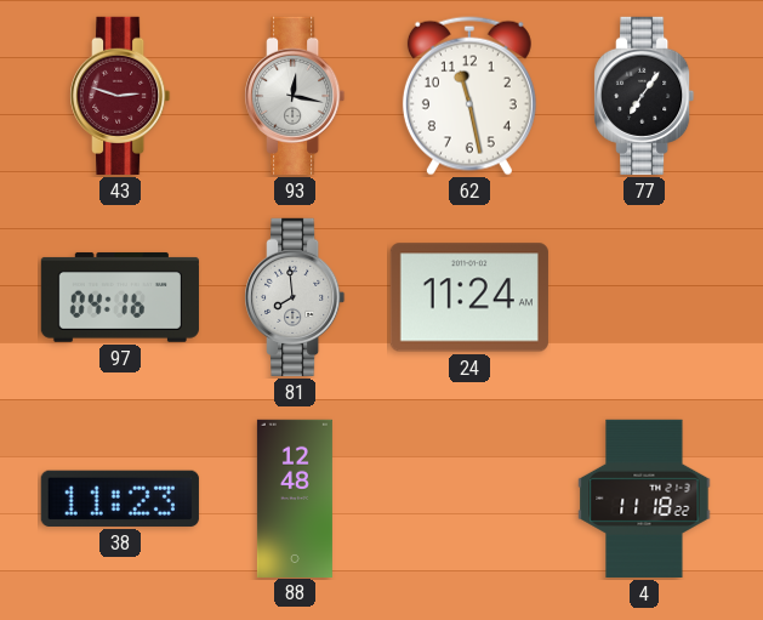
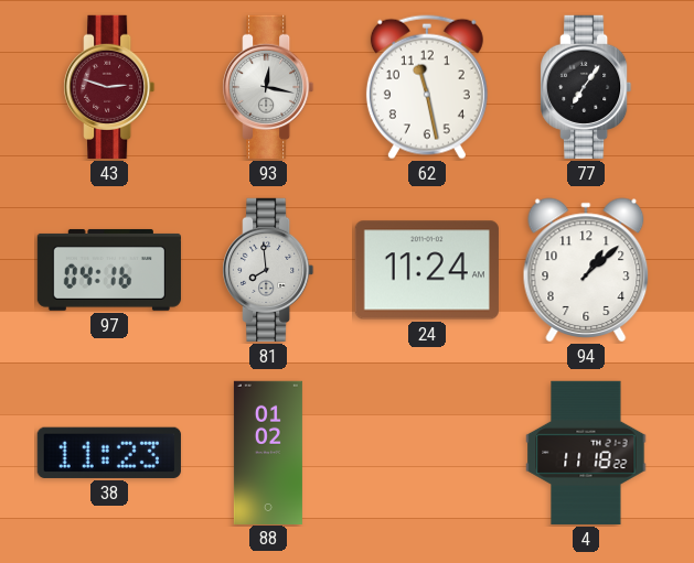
94: none -> 1:08
88: 12:48 -> 01:02
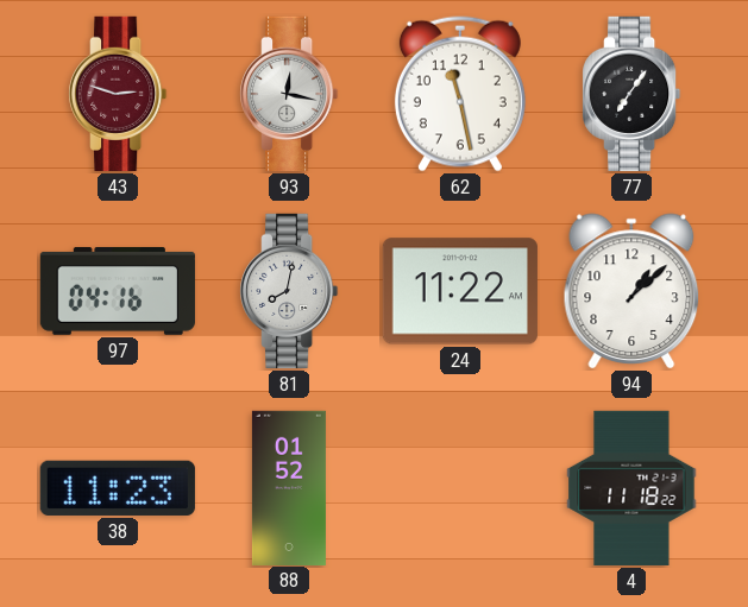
81: 7:59 -> 8:02
24: 11:24 -> 11:22
88: 01:02 -> 01:52
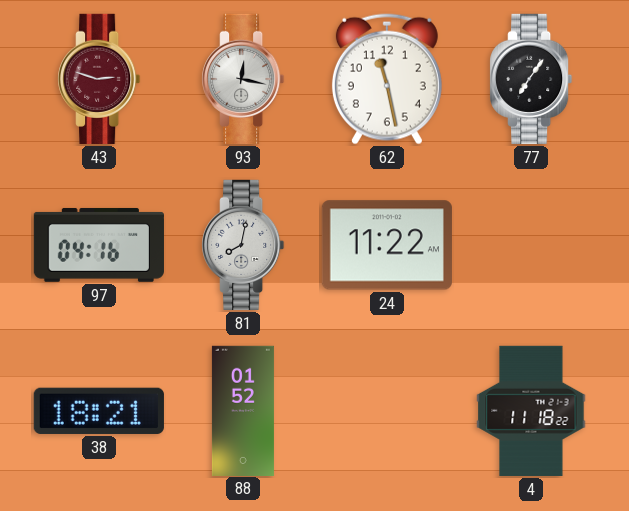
94: 1:08 -> none
38: 11:23 -> 18:21
